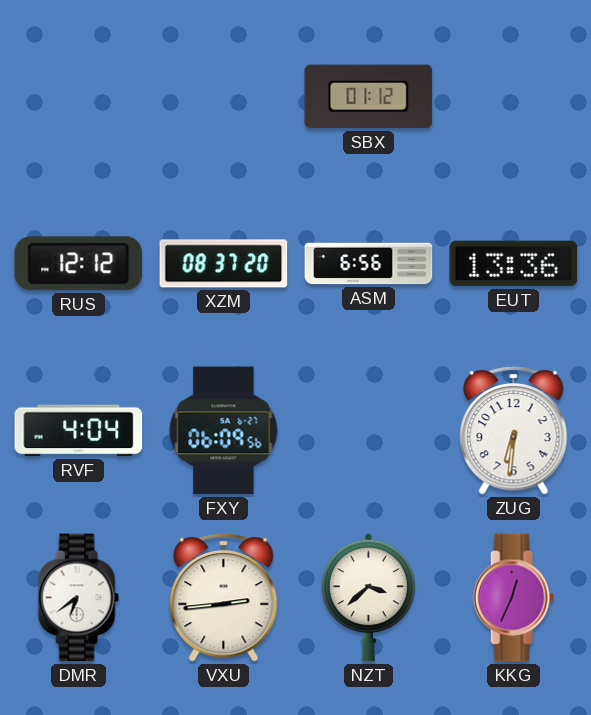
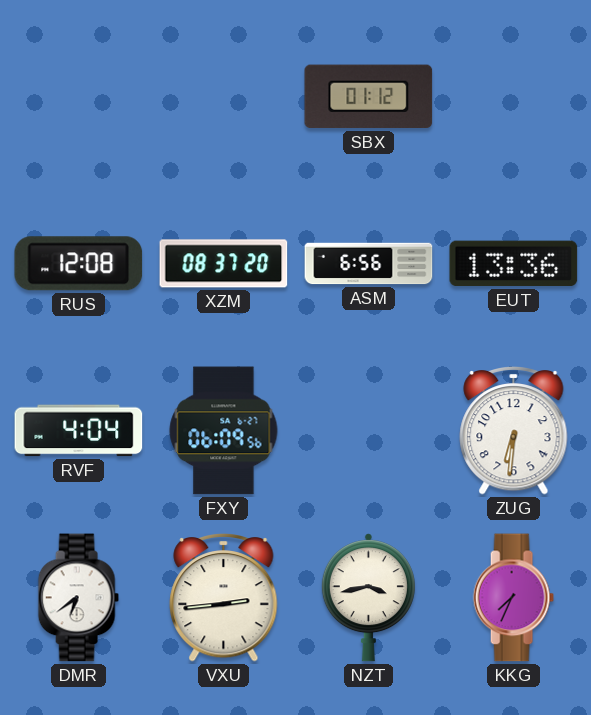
RUS: 12:12 -> 12:08
NZT: 3:38 -> 3:43
KKG: 12:34 -> 7:34
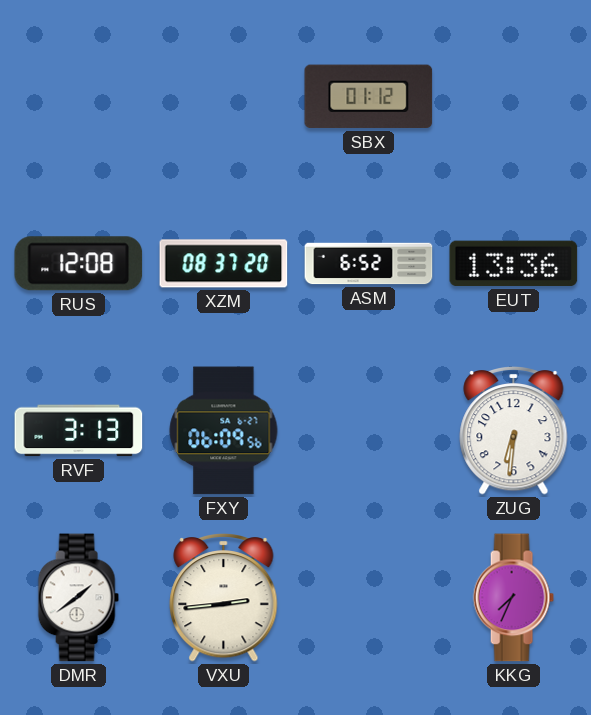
ASM: 6:56 -> 6:52
RVF: 4:04 -> 3:13
DMR: 6:39 -> 1:39
NZT: 3:43 -> none
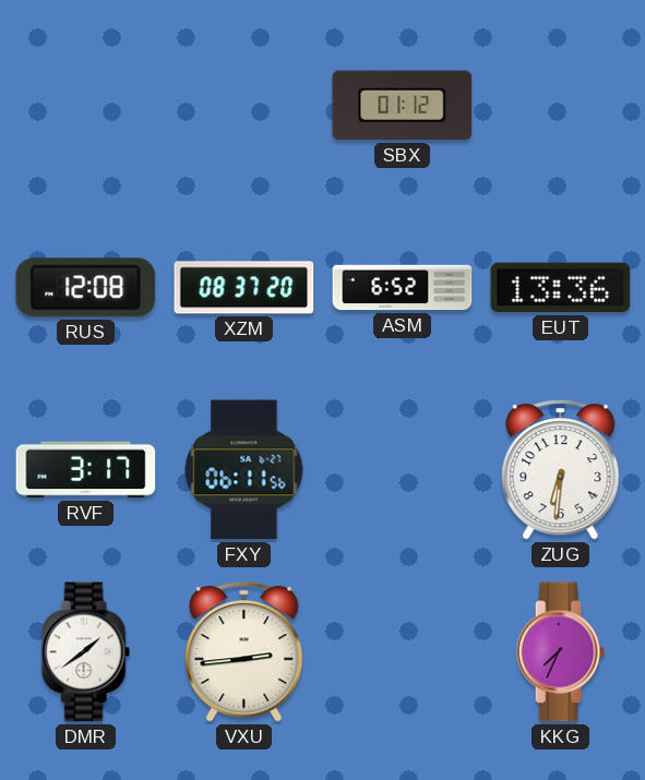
RVF: 3:13 -> 3:17
FXY: 06:09 -> 06:11
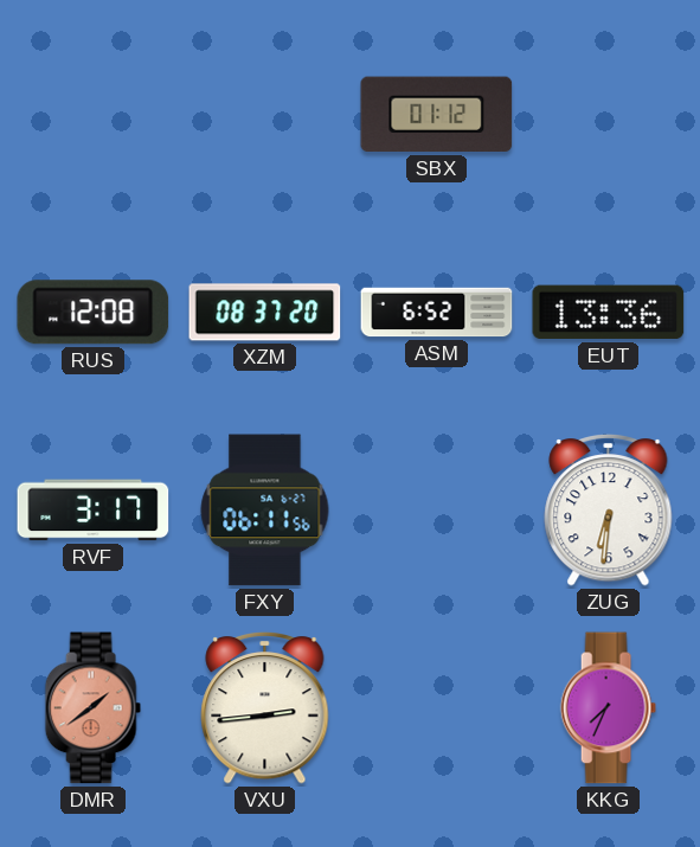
DMR dial: white -> salmon
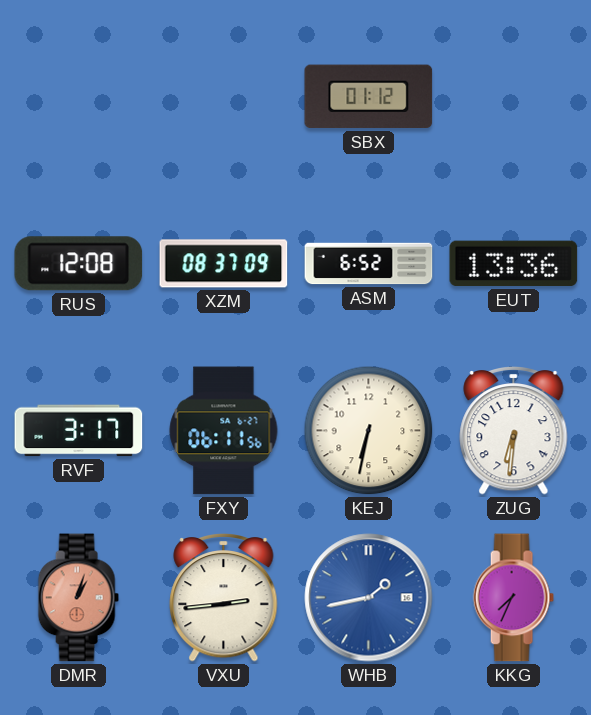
XZM: 08:37:20 -> 08:37:09
KEJ: none -> 6:32
DMR: 1:39 -> 1:03
WHB: none -> 1:43
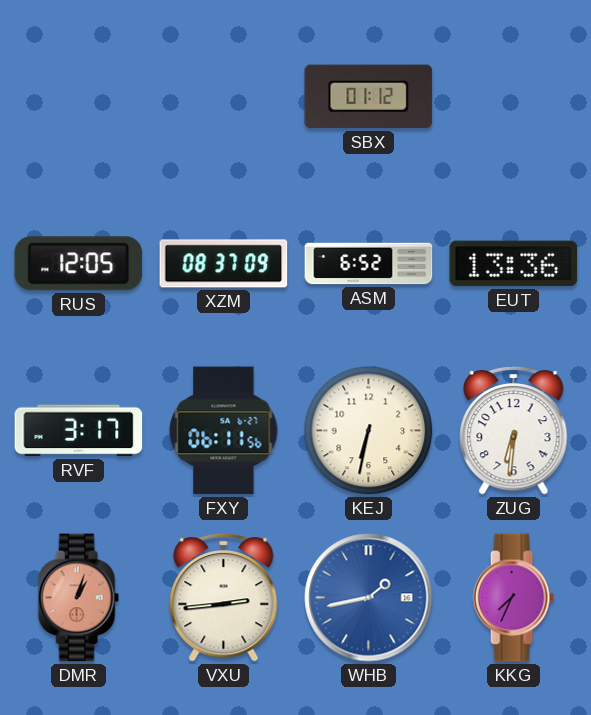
RUS: 12:08 -> 12:05
